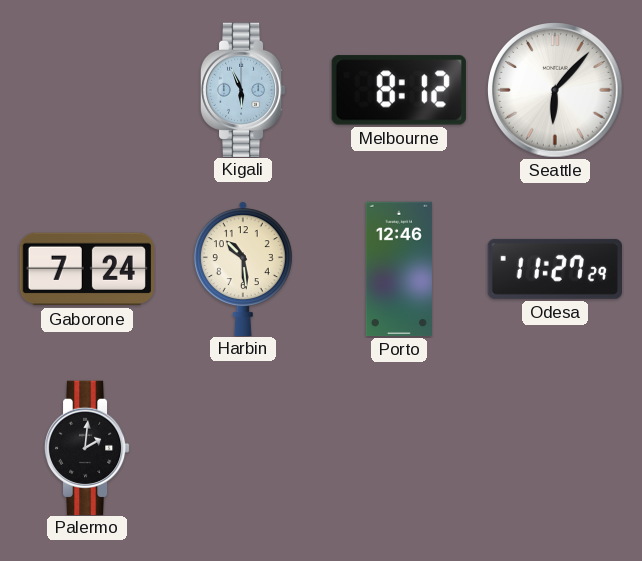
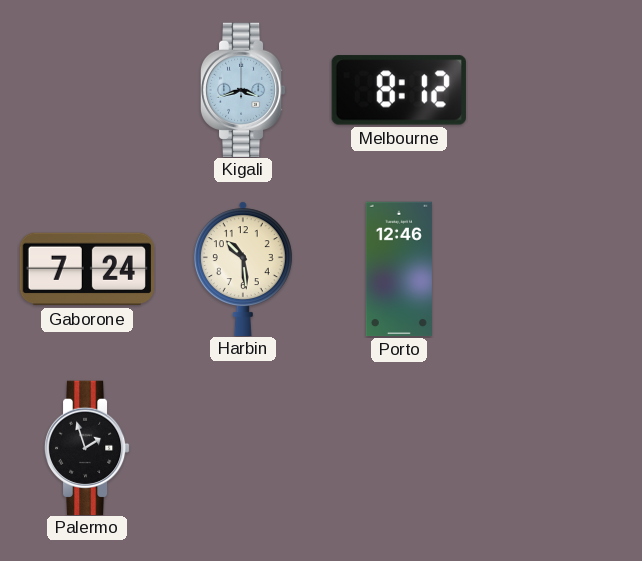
Kigali: 5:56 -> 3:42
Seattle: 6:07 -> none
Odesa: 11:27 -> none
Palermo: 2:01 -> 1:57
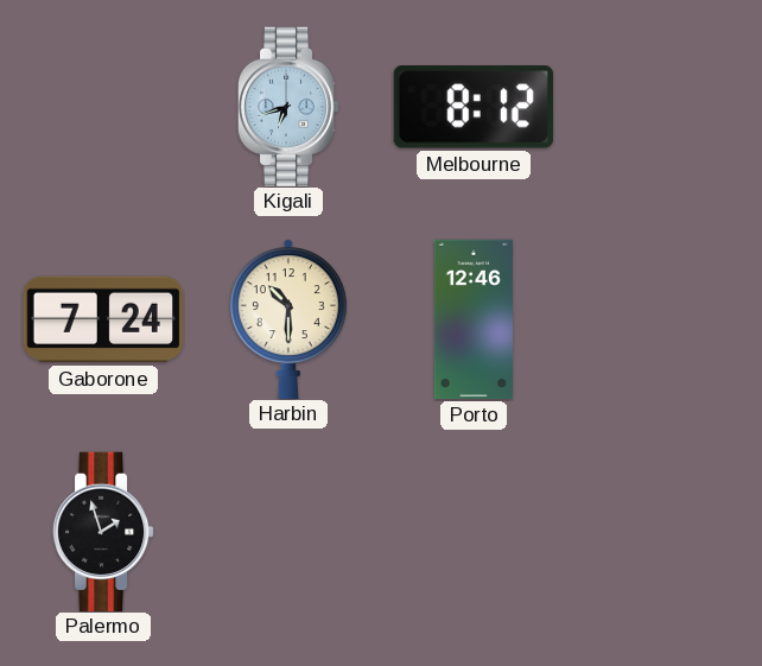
Kigali: 3:42 -> 6:42
Harbin: 10:29 -> 10:30
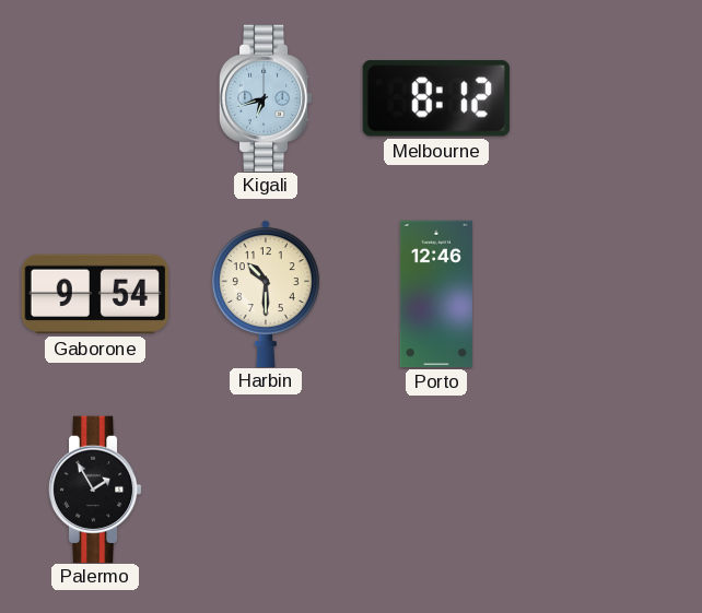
Gaborone: 7:24 -> 9:54
Palermo: 1:57 -> 1:55
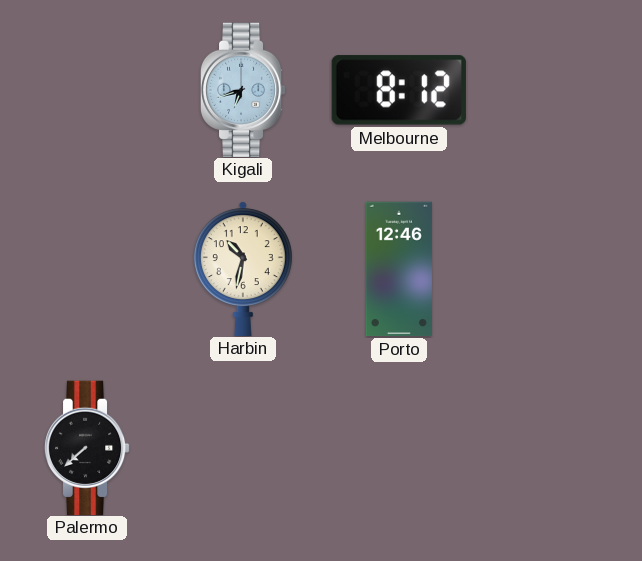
Gaborone: 9:54 -> none
Harbin: 10:30 -> 10:32
Palermo: 1:55 -> 7:38
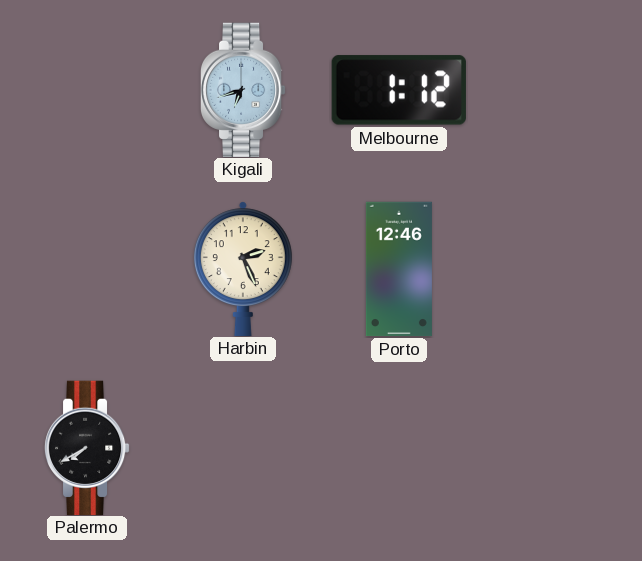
Melbourne: 8:12 -> 1:12
Harbin: 10:32 -> 2:26
Palermo: 7:38 -> 7:40
